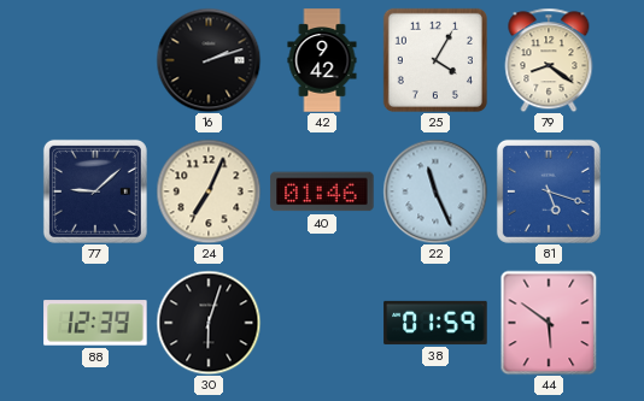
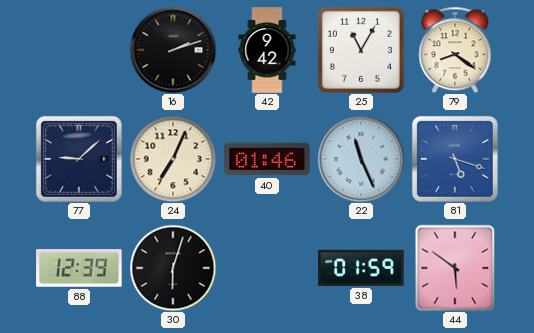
25: 4:05 -> 11:05
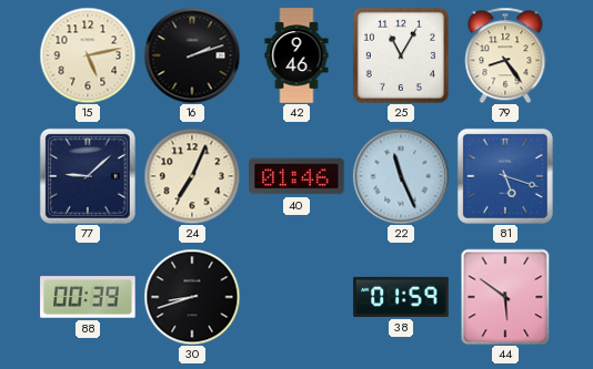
15: none -> 5:13
42: 9:42 -> 9:46
79: 8:21 -> 8:24
88: 12:39 -> 00:39
30: 6:03 -> 8:42
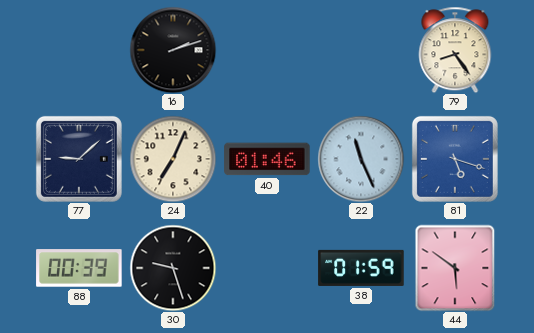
15: 5:13 -> none
42: 9:46 -> none
25: 11:05 -> none
30: 8:42 -> 9:27
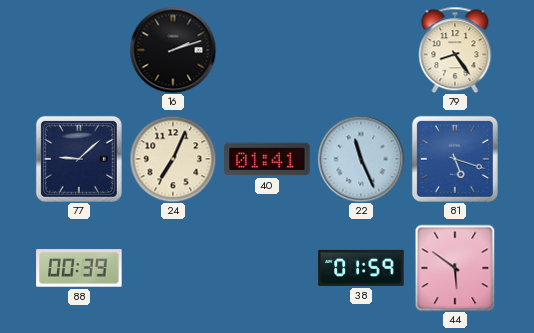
40: 01:46 -> 01:41
30: 9:27 -> none
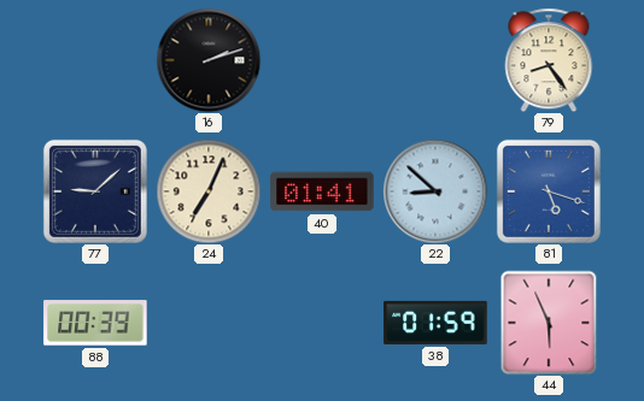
22: 11:26 -> 8:52
44: 5:51 -> 5:56
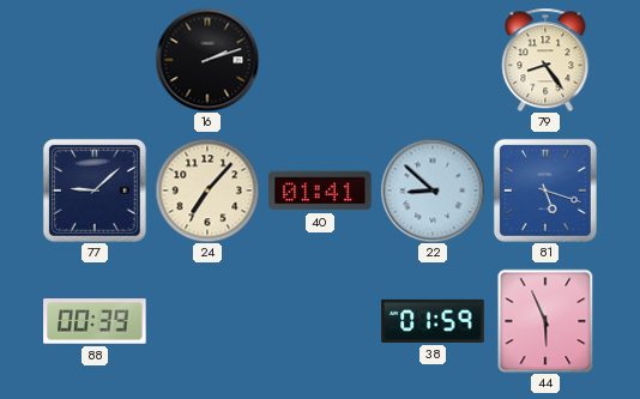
24: 7:04 -> 7:07
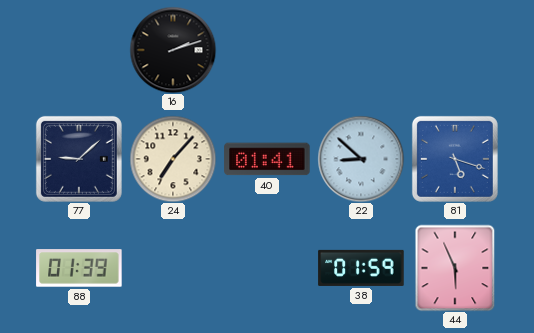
79: 8:24 -> none
88: 00:39 -> 01:39
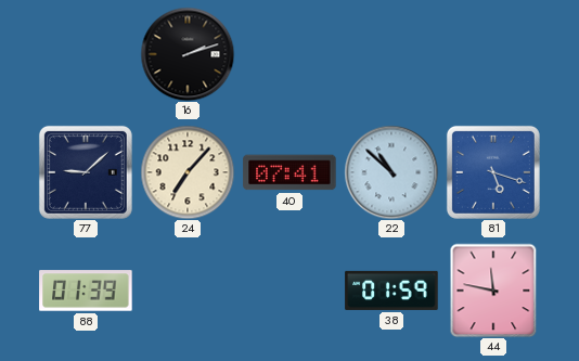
40: 01:41 -> 07:41
22: 8:52 -> 10:52
44: 5:56 -> 11:47
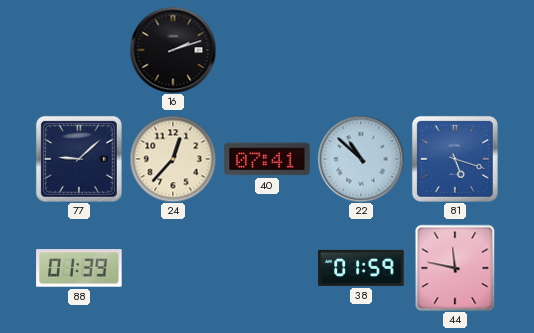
24: 7:07 -> 12:37
